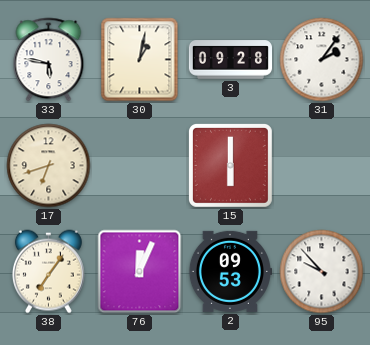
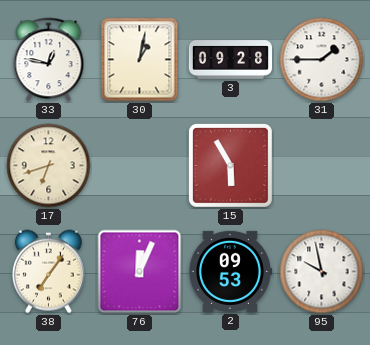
33: 5:47 -> 12:47
31: 2:06 -> 1:45
15: 6:00 -> 5:55
95: 9:53 -> 9:58
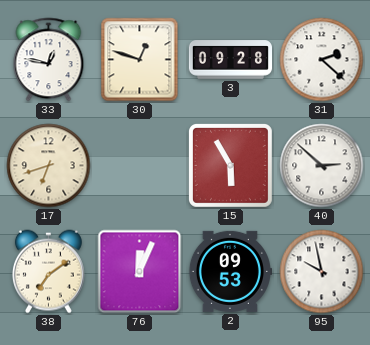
30: 1:02 -> 12:48
31: 1:45 -> 2:22
40: none -> 2:52
38: 7:06 -> 7:09
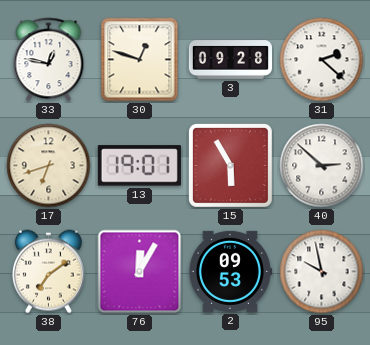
13: none -> 19:01
76: 12:04 -> 12:05
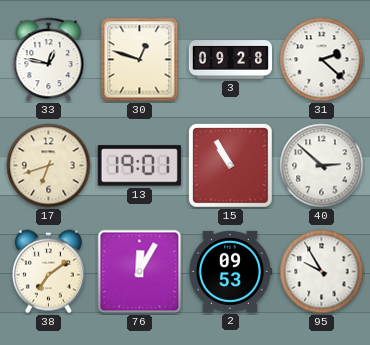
15: 5:55 -> 10:55
95: 9:58 -> 9:55
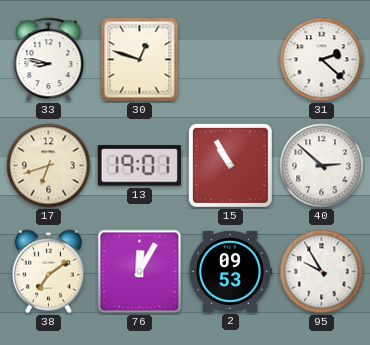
33: 12:47 -> 8:47
3: 09:28 -> none
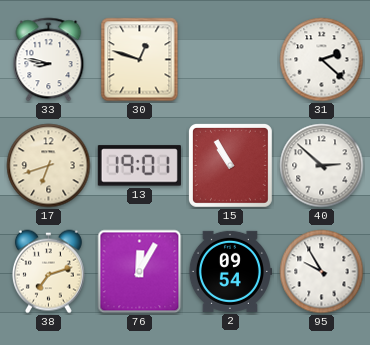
38: 7:09 -> 7:12
2: 09:53 -> 09:54
